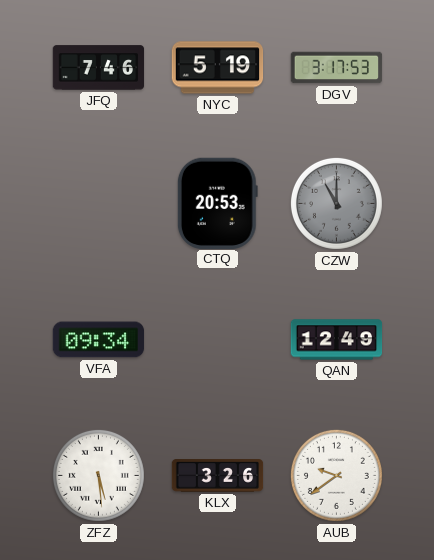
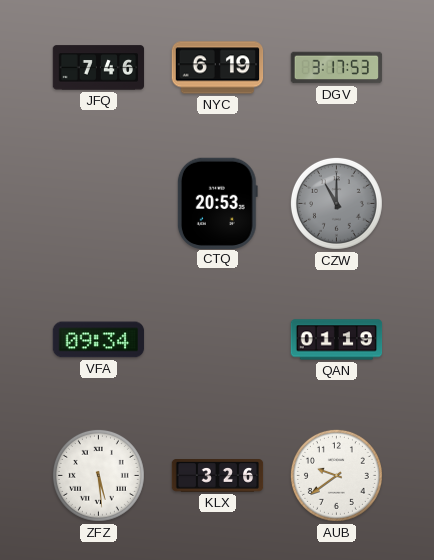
NYC: 5:19 -> 6:19
QAN: 12:49 -> 01:19
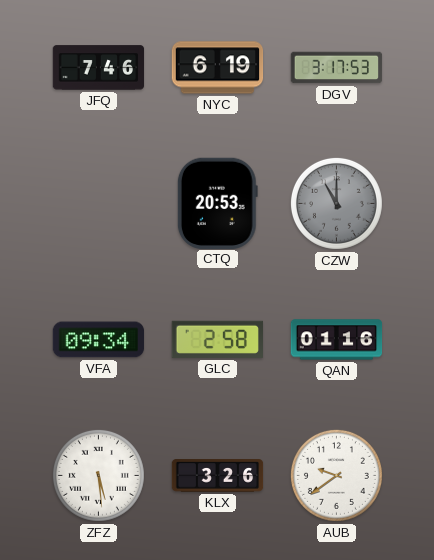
GLC: none -> 2:58
QAN: 01:19 -> 01:16
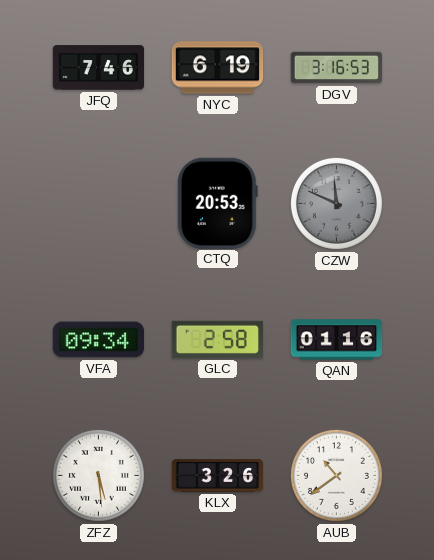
DGV: 3:17 -> 3:16
CZW: 11:00 -> 11:49
AUB: 9:39 -> 10:39
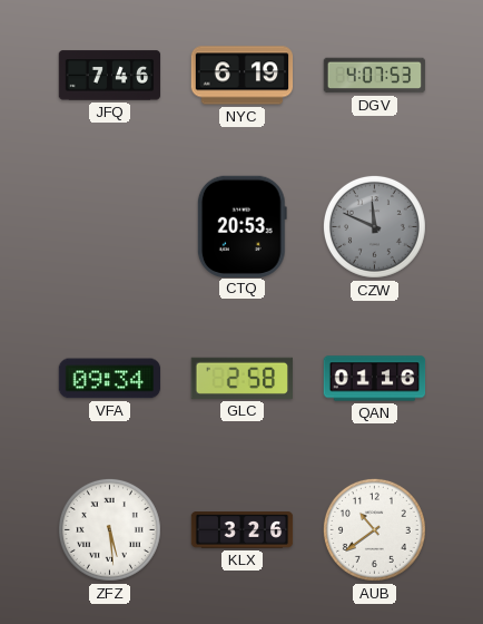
DGV: 3:16 -> 4:07
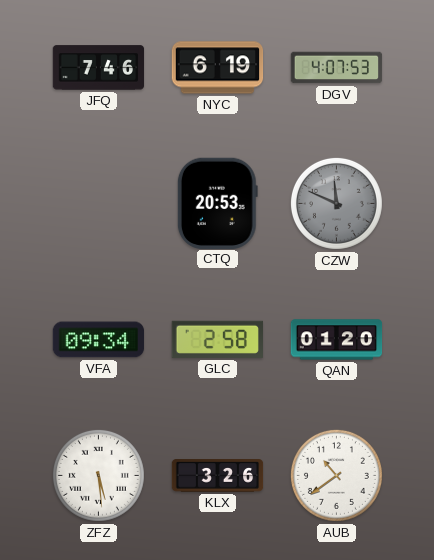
QAN: 01:16 -> 01:20
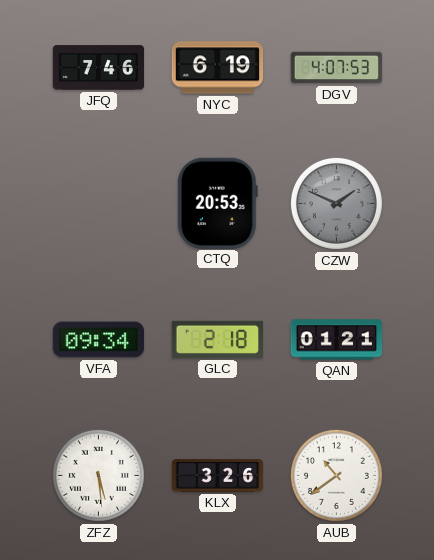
CZW: 11:49 -> 1:49
GLC: 2:58 -> 2:18
QAN: 01:20 -> 01:21
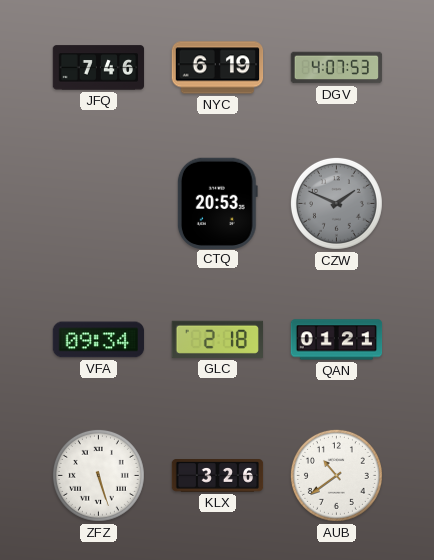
ZFZ: 5:29 -> 5:27
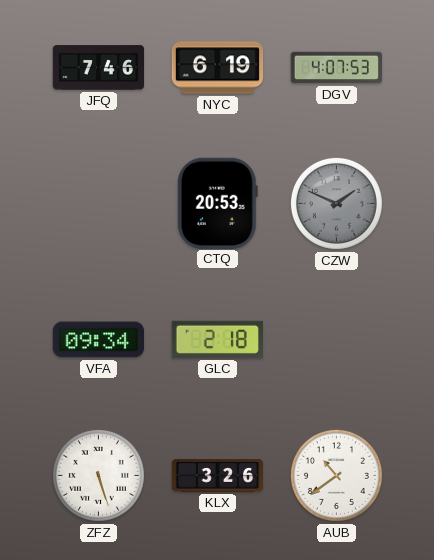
QAN: 01:21 -> none
